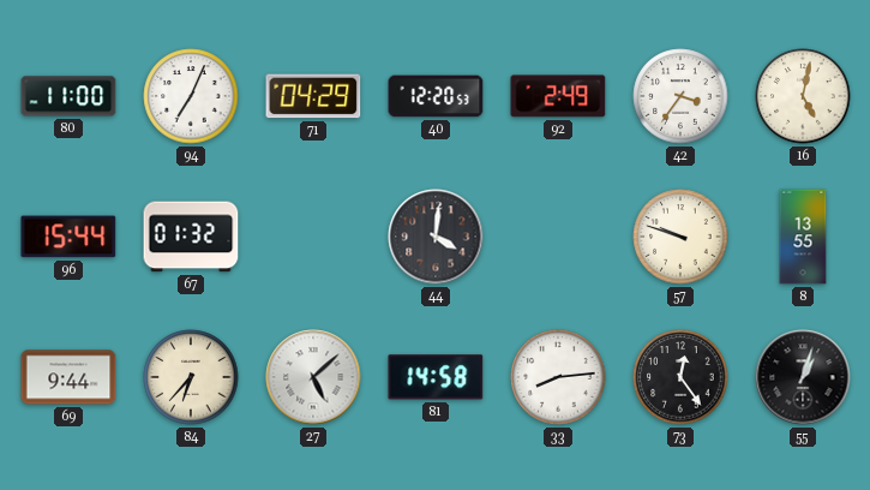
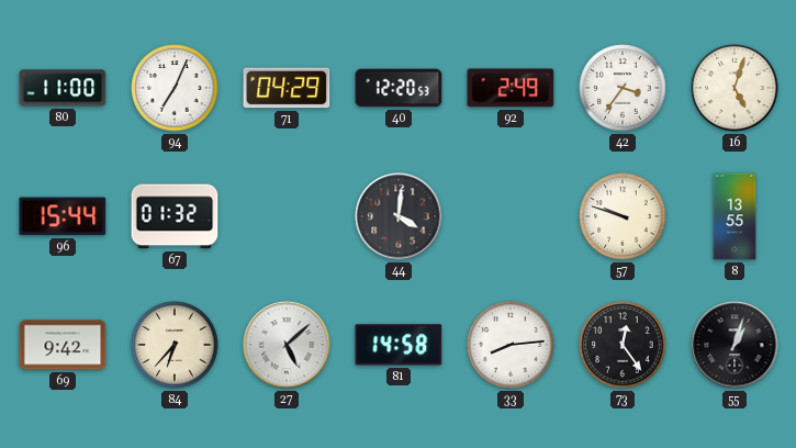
16: 5:02 -> 5:03
69: 9:44 -> 9:42
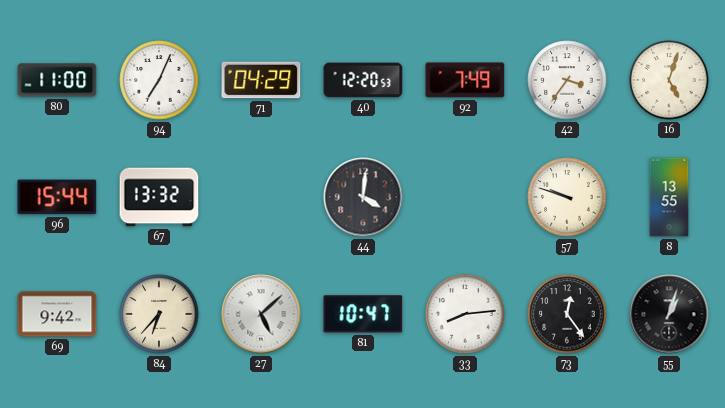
92: 2:49 -> 7:49
67: 01:32 -> 13:32
81: 14:58 -> 10:47
